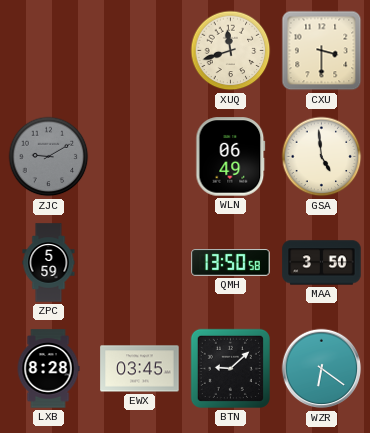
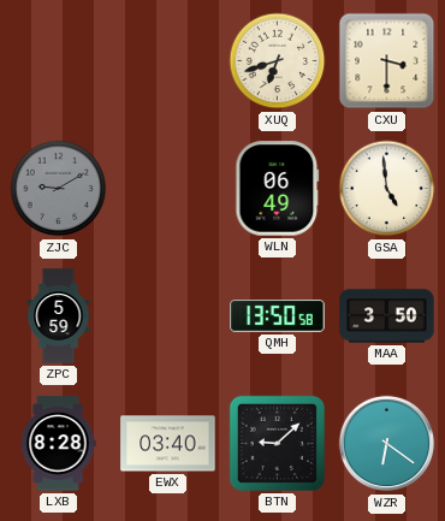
XUQ: 11:42 -> 6:42
EWX: 03:45 -> 03:40
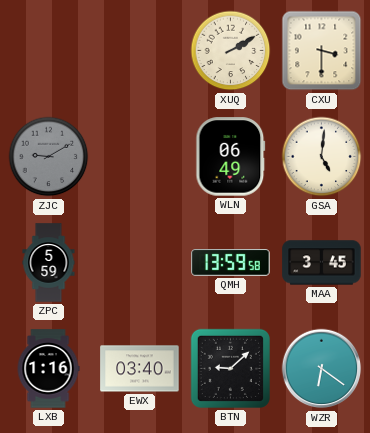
XUQ: 6:42 -> 2:10
GSA: 4:59 -> 5:01
QMH: 13:50 -> 13:59
MAA: 3:50 -> 3:45
LXB: 8:28 -> 1:16
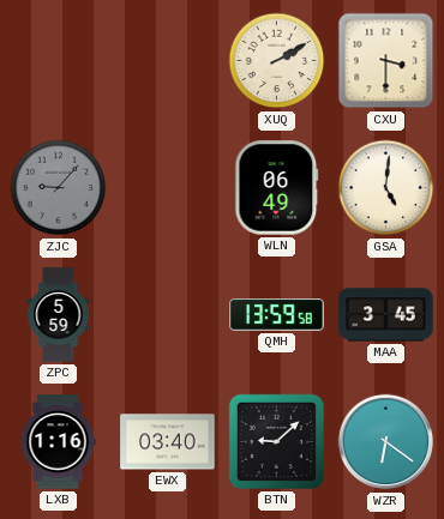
ZJC: 9:10 -> 9:07
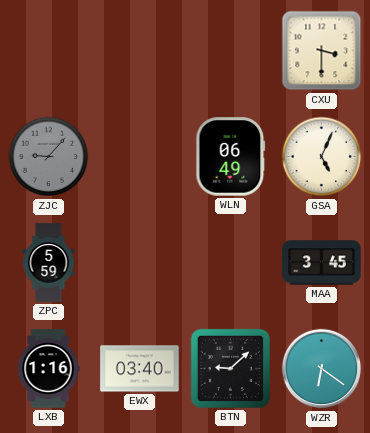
XUQ: 2:10 -> none
GSA: 5:01 -> 5:04
QMH: 13:59 -> none
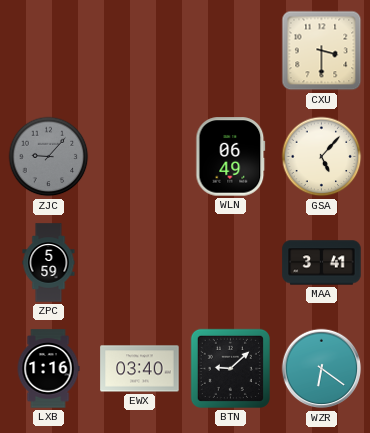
GSA: 5:04 -> 5:07
MAA: 3:45 -> 3:41
